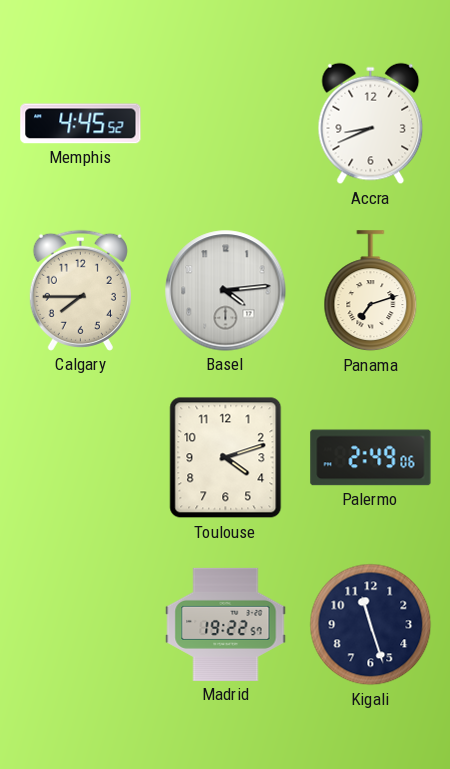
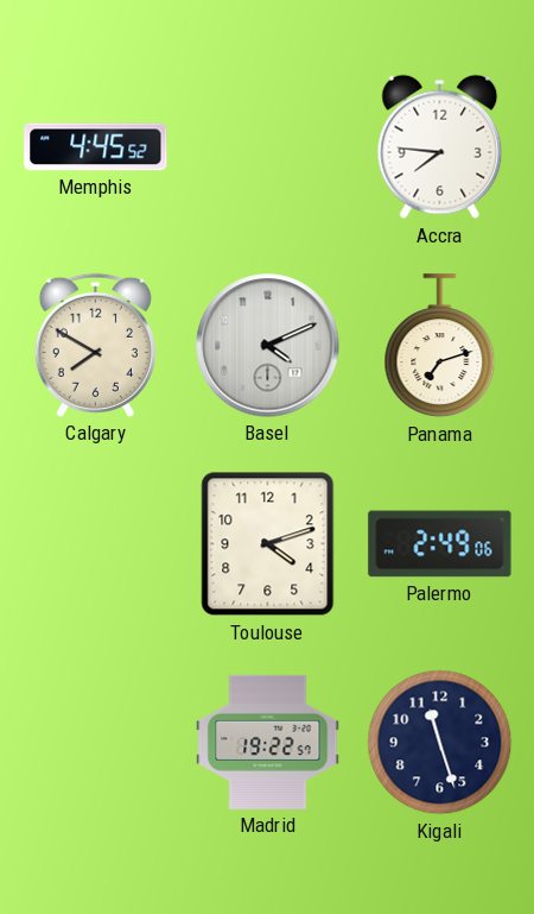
Accra: 8:41 -> 7:46
Calgary: 7:45 -> 7:50
Basel: 4:14 -> 4:11
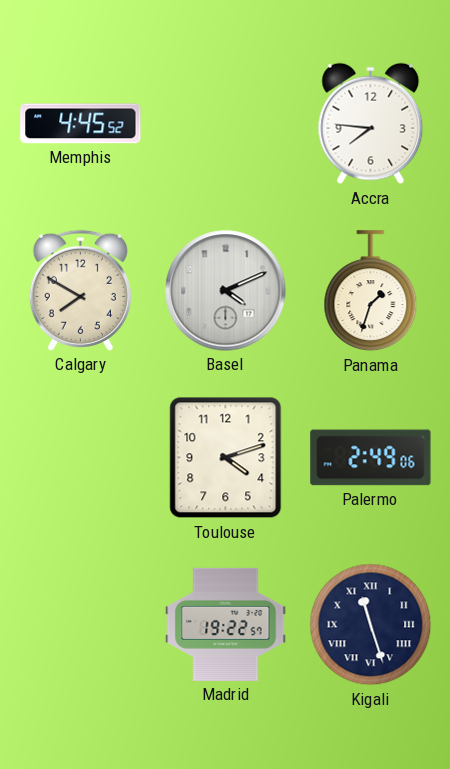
Panama: 7:12 -> 1:33
Kigali numerals: Arabic -> Roman
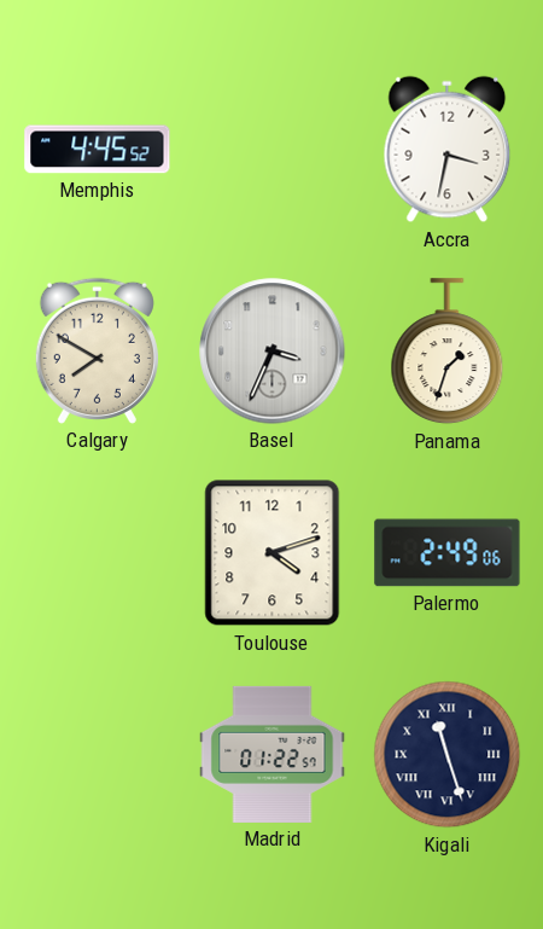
Accra: 7:46 -> 3:32
Basel: 4:11 -> 3:34
Madrid: 19:22 -> 01:22
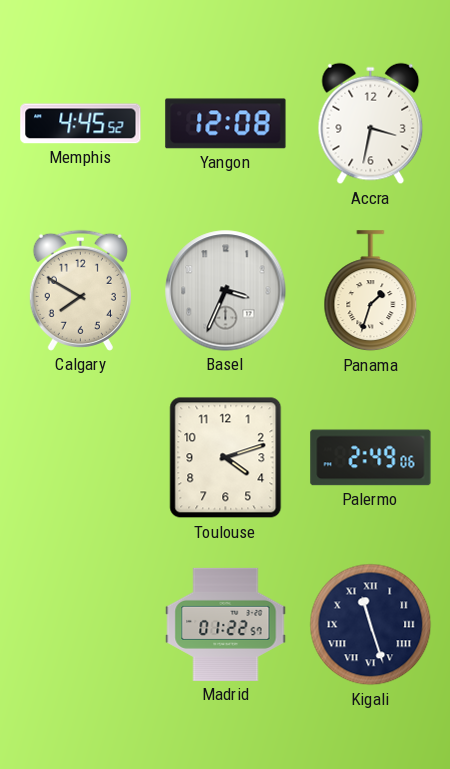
Yangon: none -> 12:08
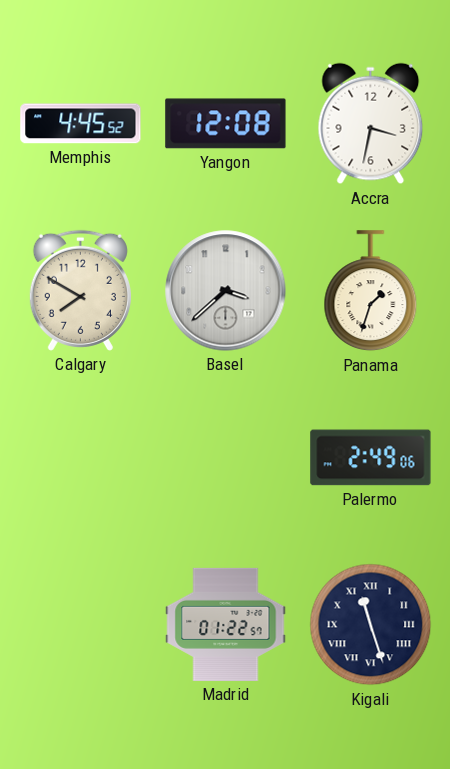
Basel: 3:34 -> 3:38
Toulouse: 4:12 -> none
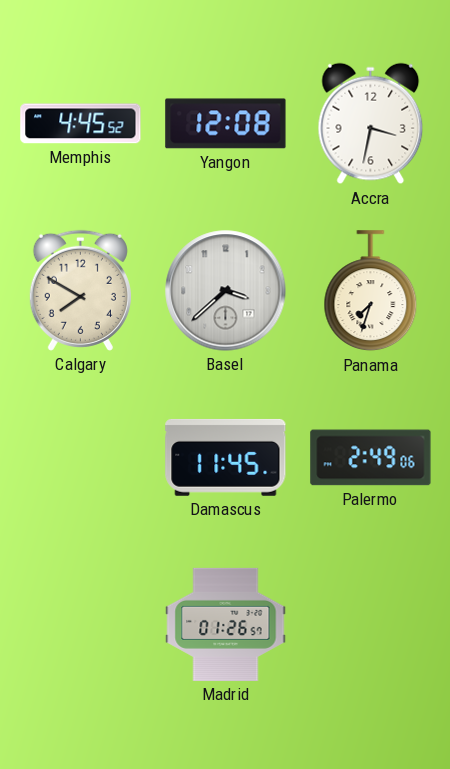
Panama: 1:33 -> 7:33
Damascus: none -> 11:45
Madrid: 01:22 -> 01:26
Kigali: 11:27 -> none
